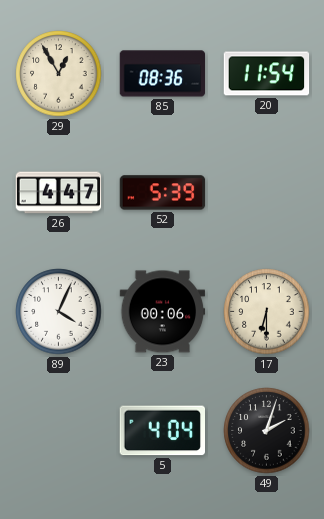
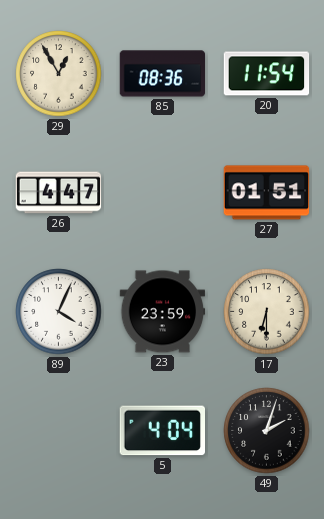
52: 5:39 -> none
27: none -> 01:51
23: 00:06 -> 23:59
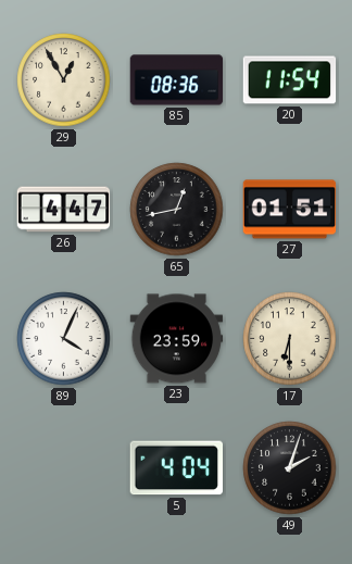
65: none -> 12:43
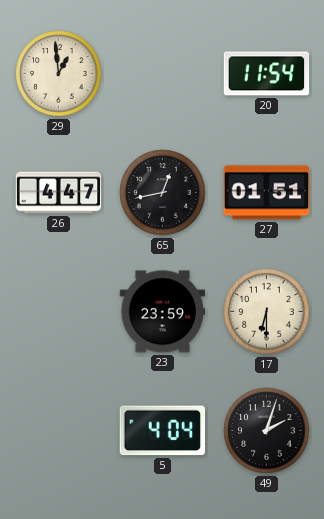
29: 12:55 -> 12:59
85: 08:36 -> none
89: 4:04 -> none
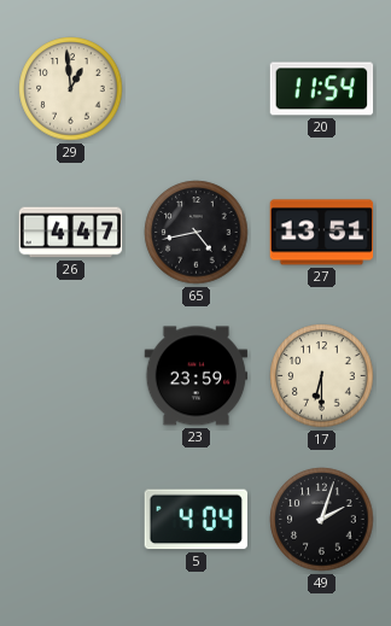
65: 12:43 -> 4:43
27: 01:51 -> 13:51
